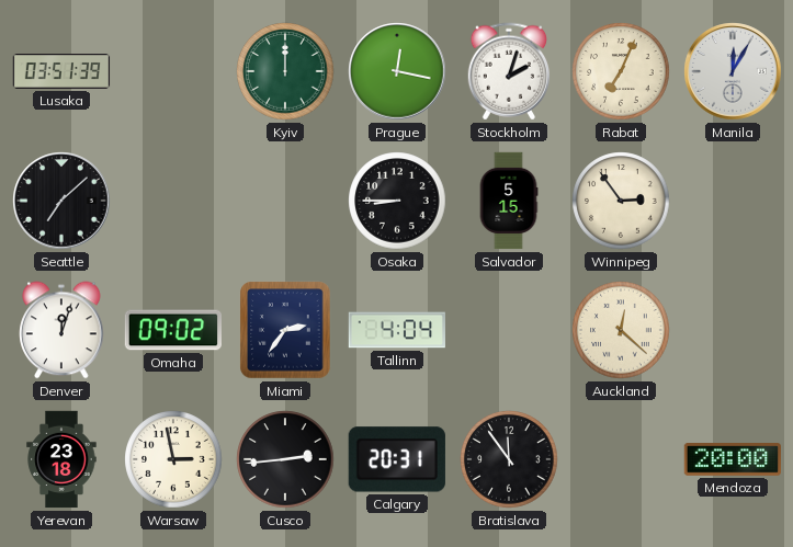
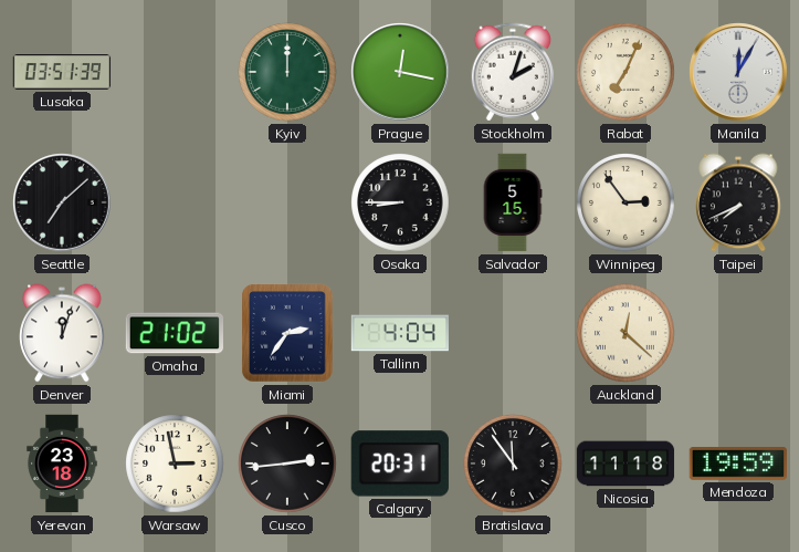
Taipei: none -> 7:41
Omaha: 09:02 -> 21:02
Nicosia: none -> 11:18
Mendoza: 20:00 -> 19:59
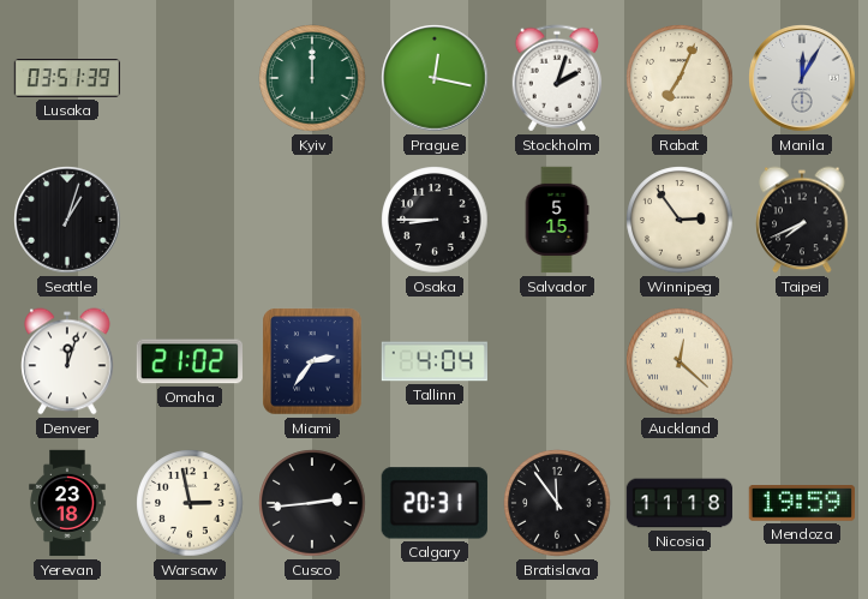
Seattle: 7:08 -> 1:03
